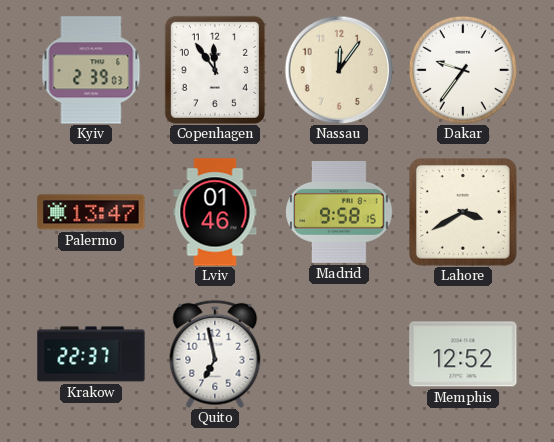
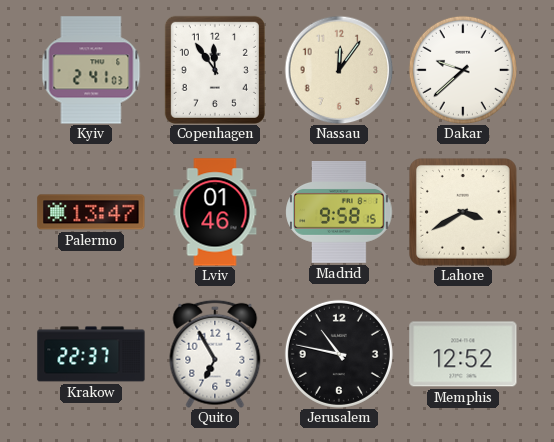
Kyiv: 2:39 -> 2:41
Dakar: 9:36 -> 9:38
Quito: 6:58 -> 6:55
Jerusalem: none -> 10:47
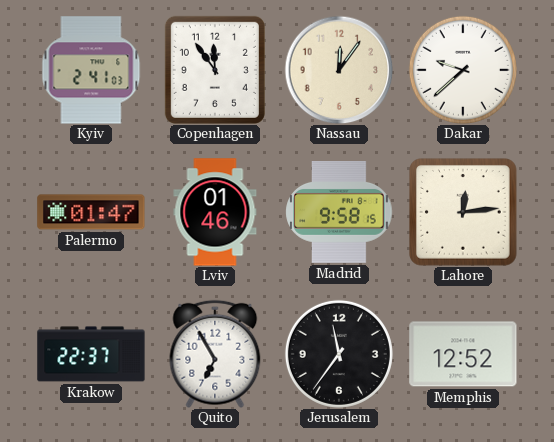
Palermo: 13:47 -> 01:47
Lahore: 3:40 -> 12:14
Jerusalem: 10:47 -> 11:36
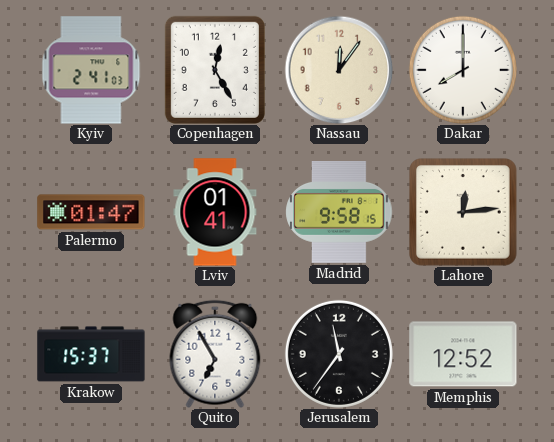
Copenhagen: 11:54 -> 12:25
Dakar: 9:38 -> 8:00
Lviv: 01:46 -> 01:41
Krakow: 22:37 -> 15:37
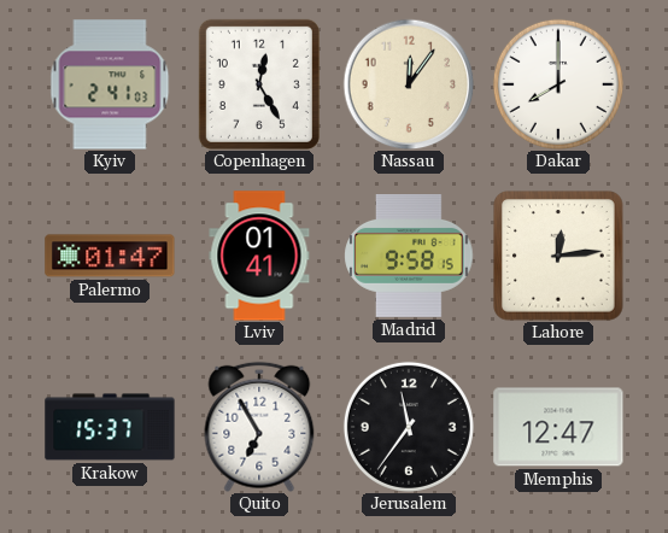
Memphis: 12:52 -> 12:47
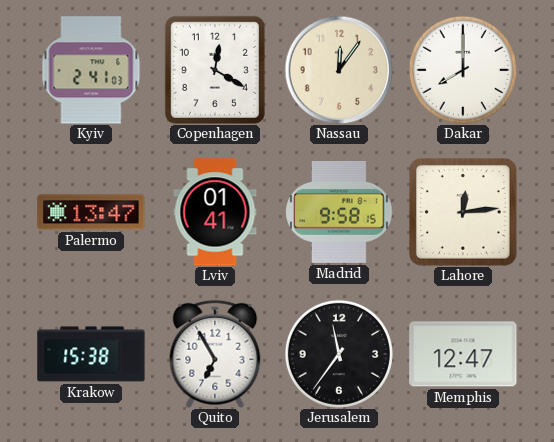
Copenhagen: 12:25 -> 12:20
Palermo: 01:47 -> 13:47
Krakow: 15:37 -> 15:38
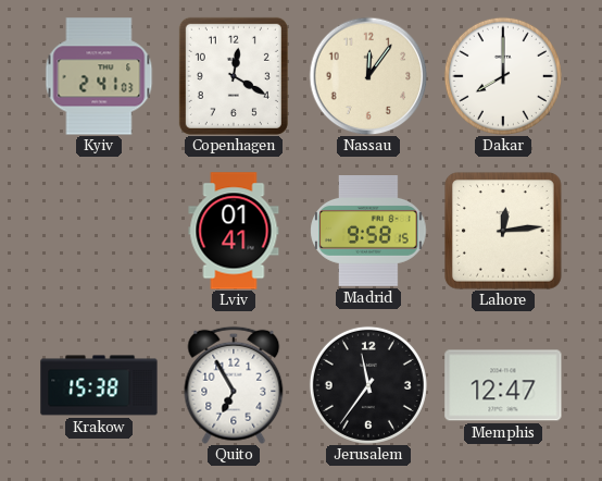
Palermo: 13:47 -> none
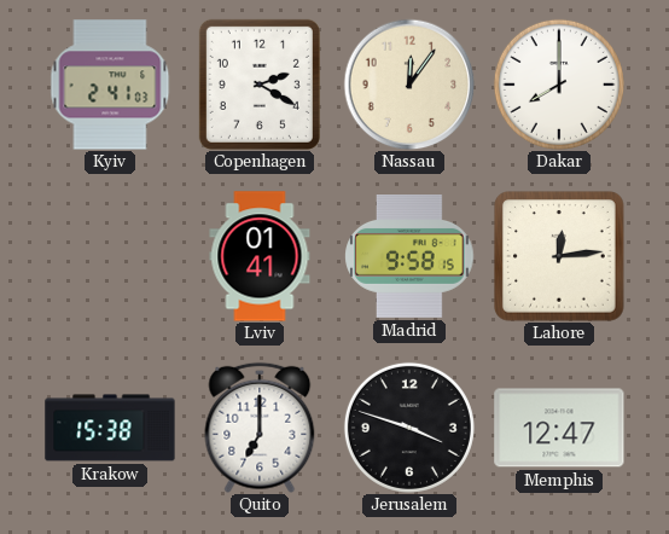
Copenhagen: 12:20 -> 2:20
Quito: 6:55 -> 7:00
Jerusalem: 11:36 -> 3:48
